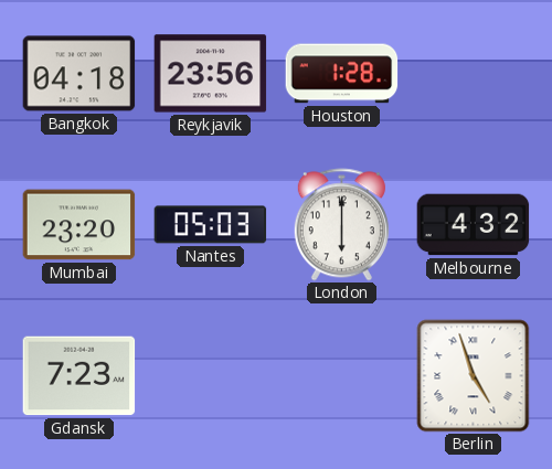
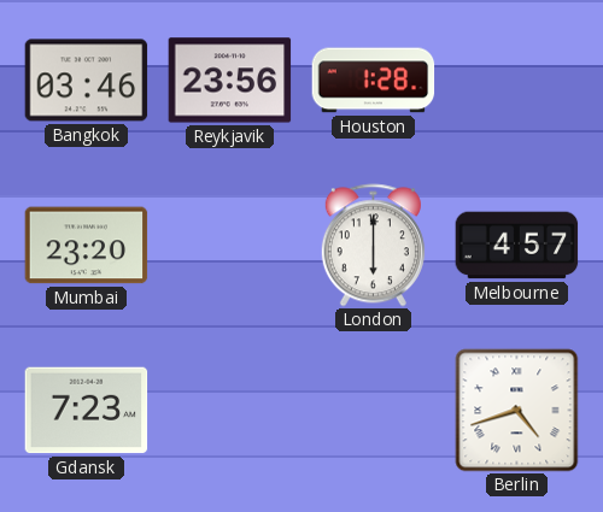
Bangkok: 04:18 -> 03:46
Nantes: 05:03 -> none
Melbourne: 4:32 -> 4:57
Berlin: 4:57 -> 4:42
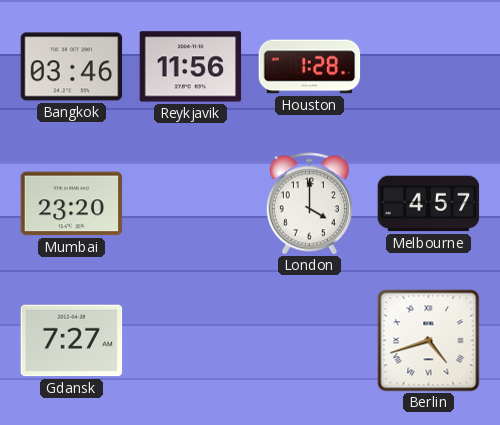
Reykjavik: 23:56 -> 11:56
London: 6:00 -> 4:00
Gdansk: 7:23 -> 7:27
